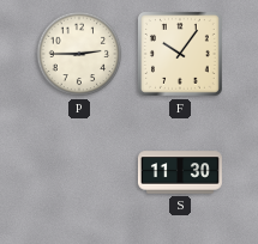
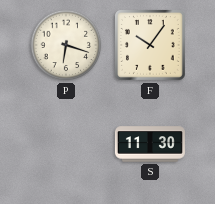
P: 2:45 -> 6:18
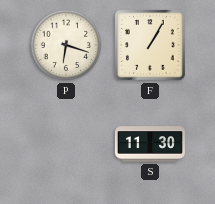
F: 10:06 -> 1:05
